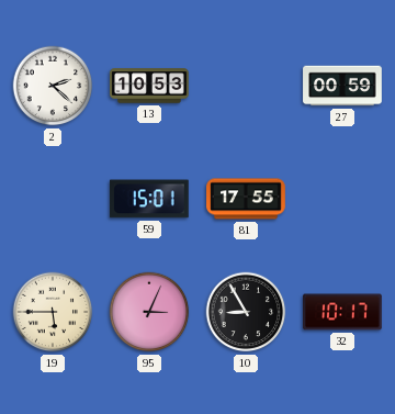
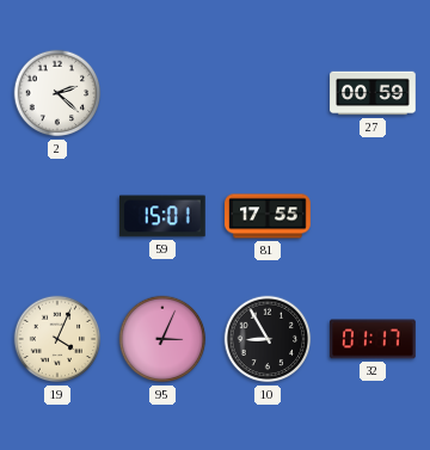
13: 10:53 -> none
19: 5:45 -> 4:04
32: 10:17 -> 01:17
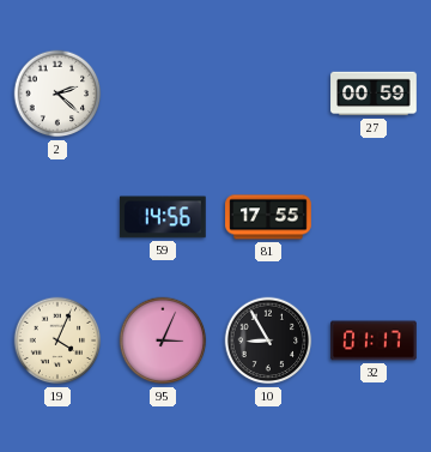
59: 15:01 -> 14:56
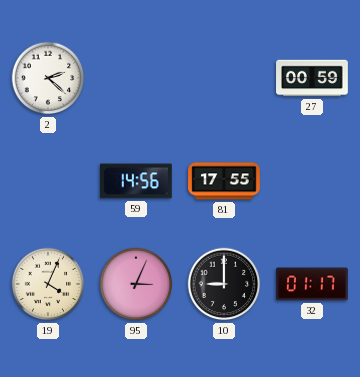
10: 8:55 -> 9:00
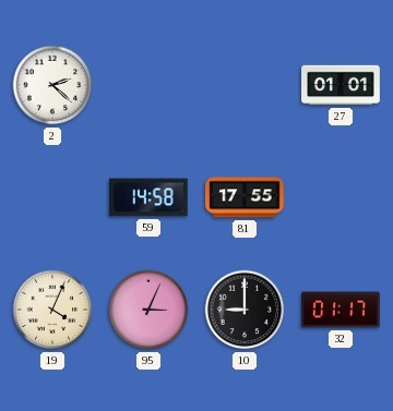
27: 00:59 -> 01:01
59: 14:56 -> 14:58
